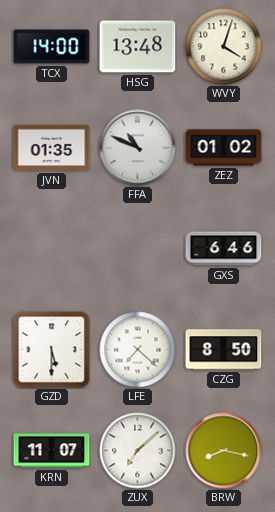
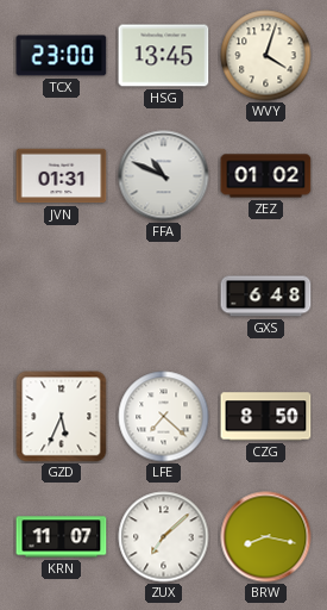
TCX: 14:00 -> 23:00
HSG: 13:48 -> 13:45
JVN: 01:35 -> 01:31
GXS: 6:46 -> 6:48
GZD: 5:30 -> 5:34
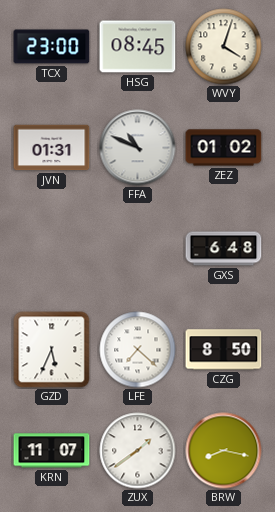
HSG: 13:45 -> 08:45
ZUX: 7:08 -> 1:39
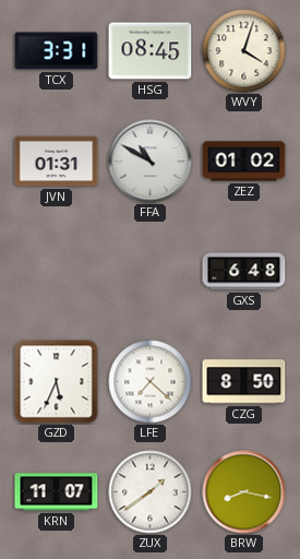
TCX: 23:00 -> 3:31
FFA: 10:49 -> 10:50
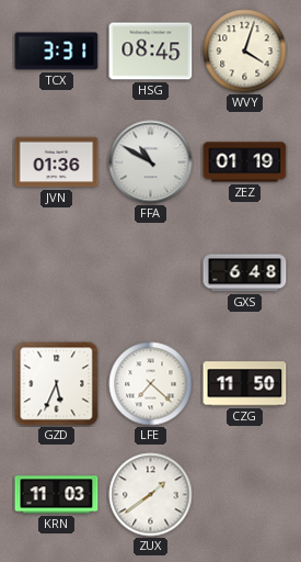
JVN: 01:31 -> 01:36
ZEZ: 01:02 -> 01:19
CZG: 8:50 -> 11:50
KRN: 11:07 -> 11:03
BRW: 8:17 -> none
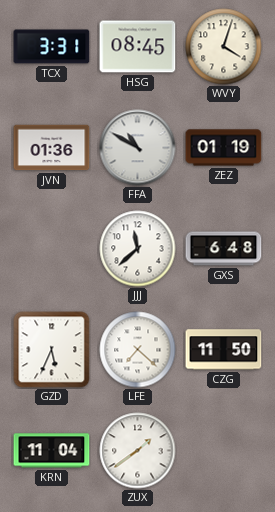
JJJ: none -> 11:38
KRN: 11:03 -> 11:04
